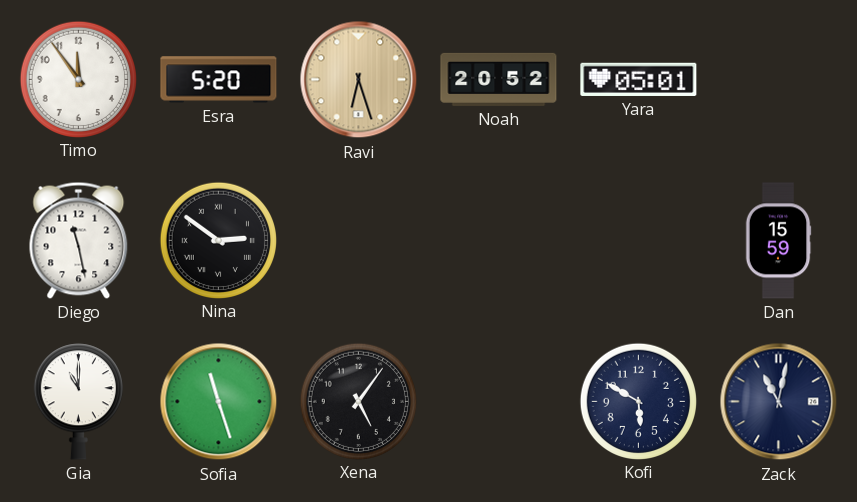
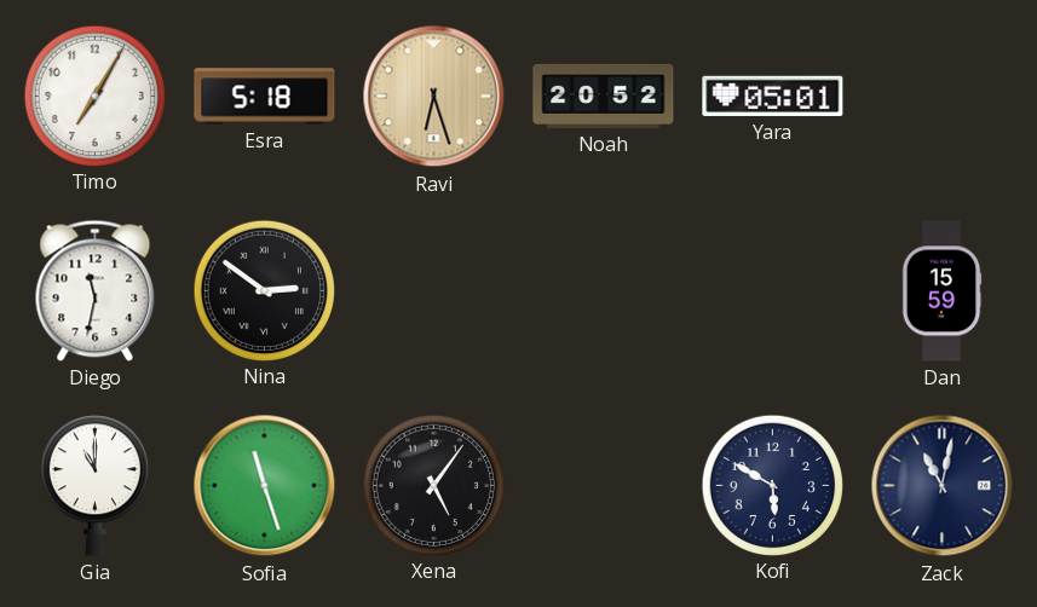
Timo: 11:54 -> 7:05
Esra: 5:20 -> 5:18
Diego: 11:28 -> 11:32
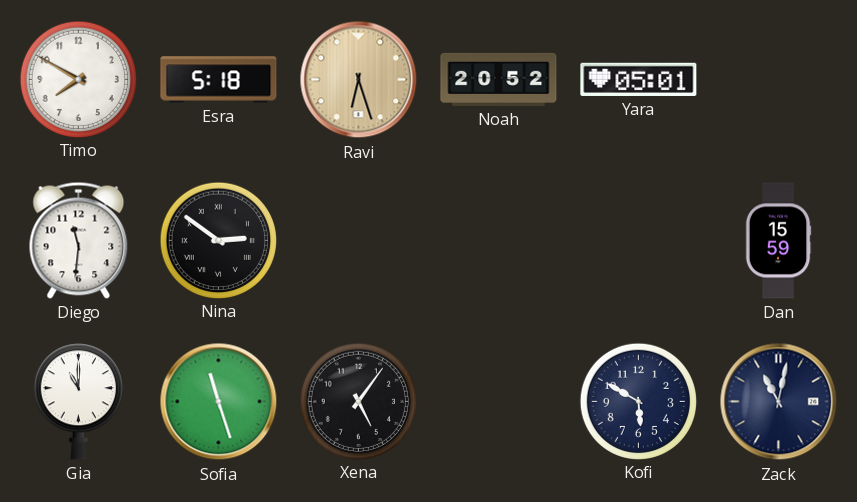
Timo: 7:05 -> 7:50
Diego: 11:32 -> 11:31
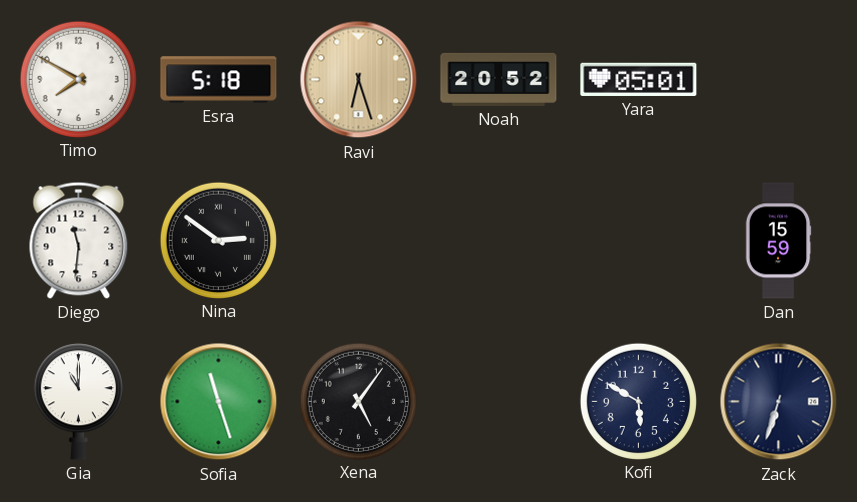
Zack: 11:02 -> 6:33
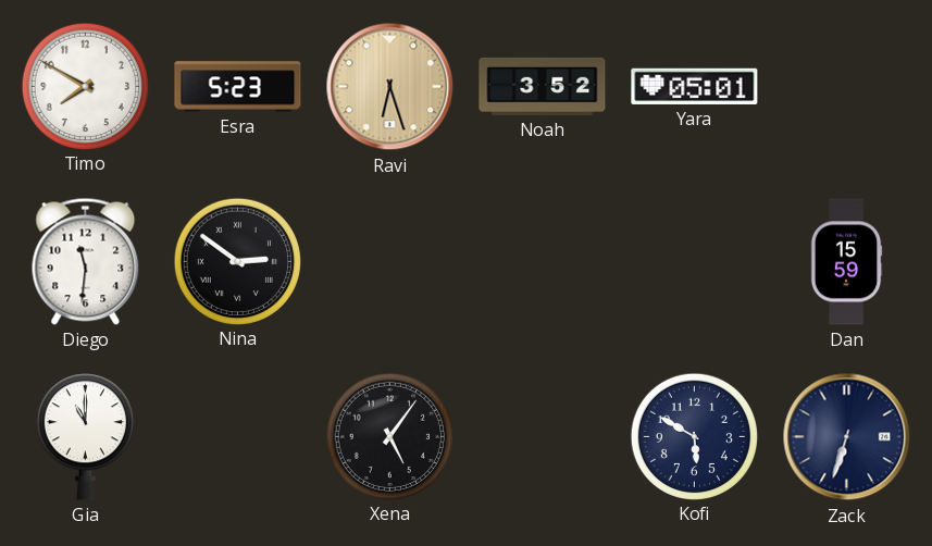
Esra: 5:18 -> 5:23
Noah: 20:52 -> 3:52
Sofia: 11:27 -> none
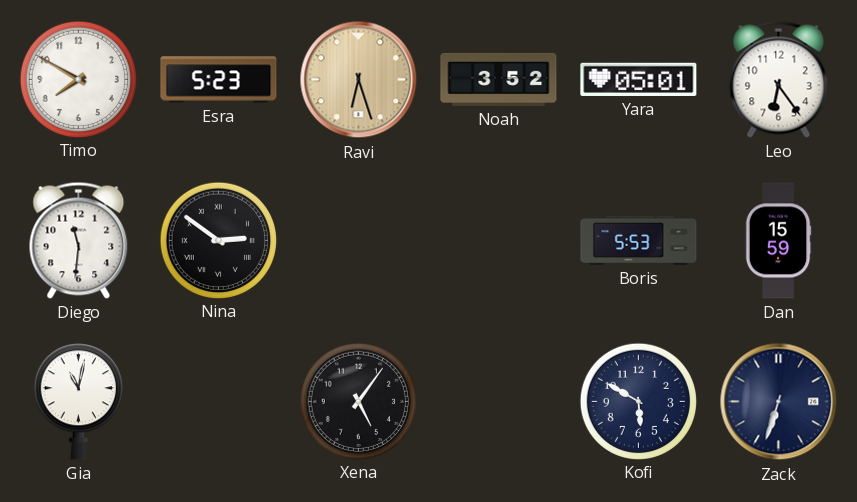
Leo: none -> 6:24
Boris: none -> 5:53
Gia: 11:00 -> 11:02
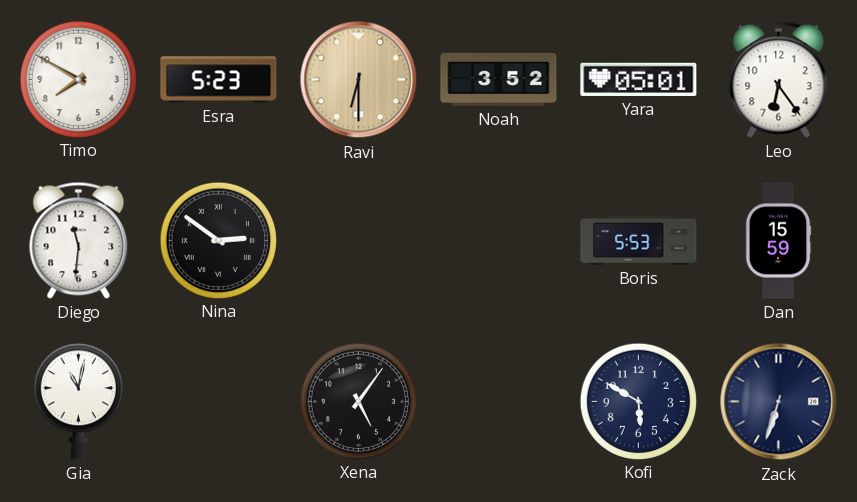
Ravi: 6:27 -> 6:30
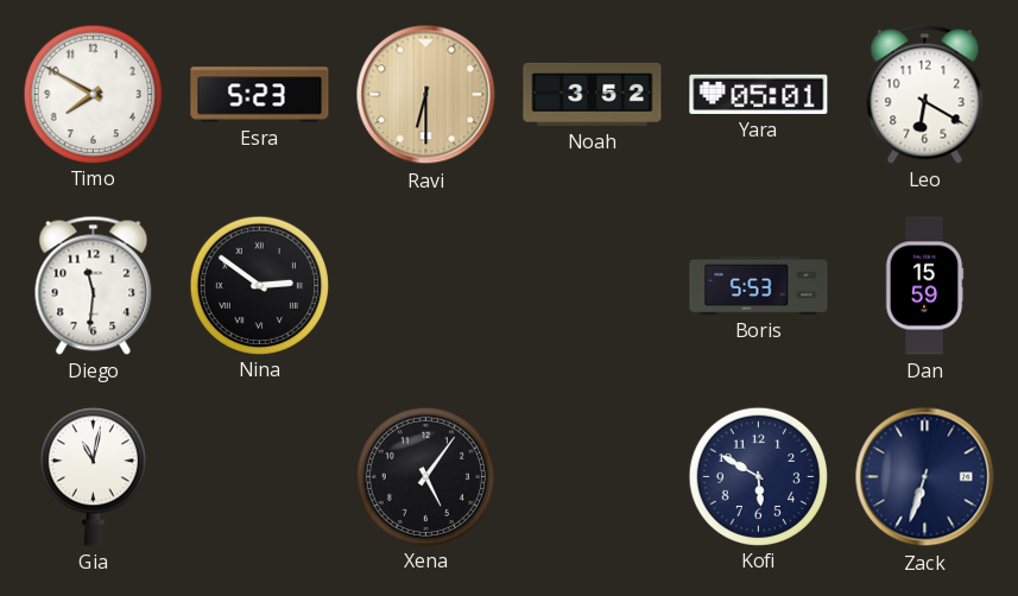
Leo: 6:24 -> 6:20
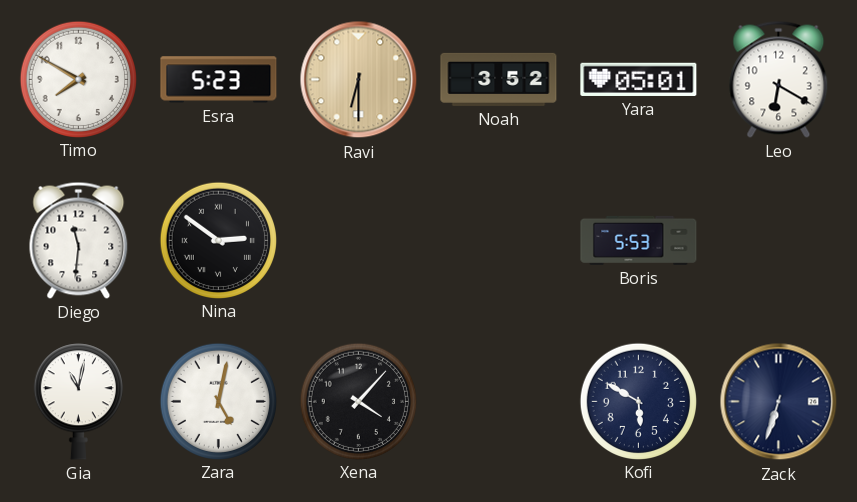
Dan: 15:59 -> none
Zara: none -> 5:02
Xena: 5:06 -> 4:07
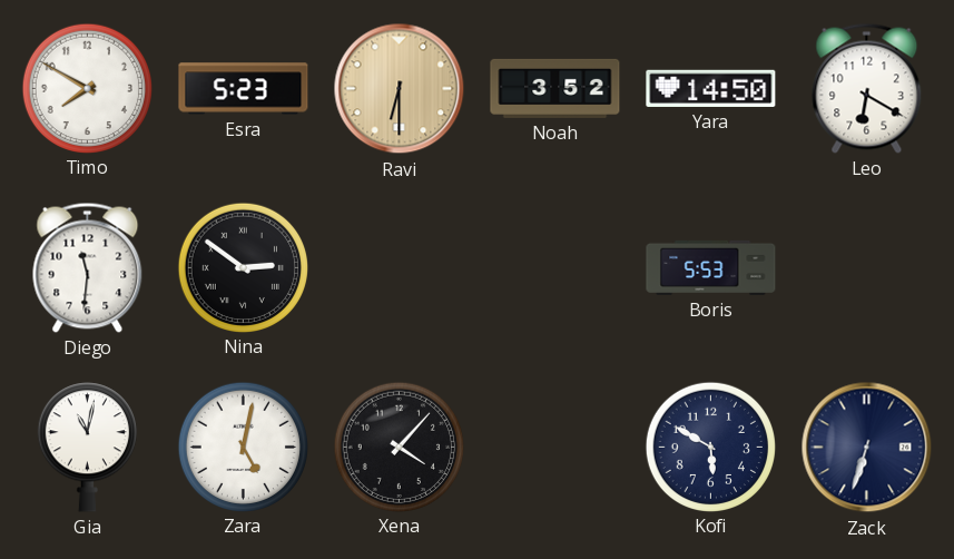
Yara: 05:01 -> 14:50
